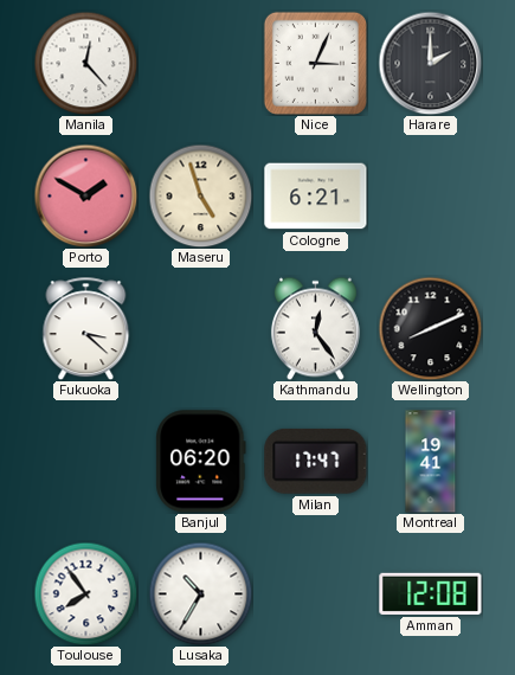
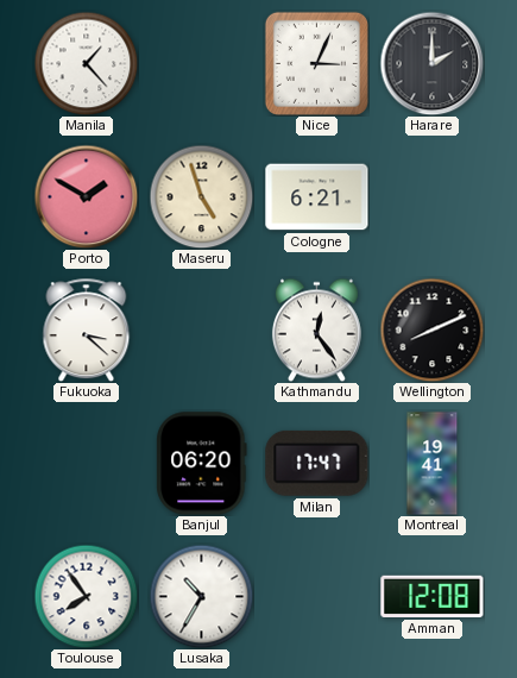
Manila: 12:23 -> 1:23
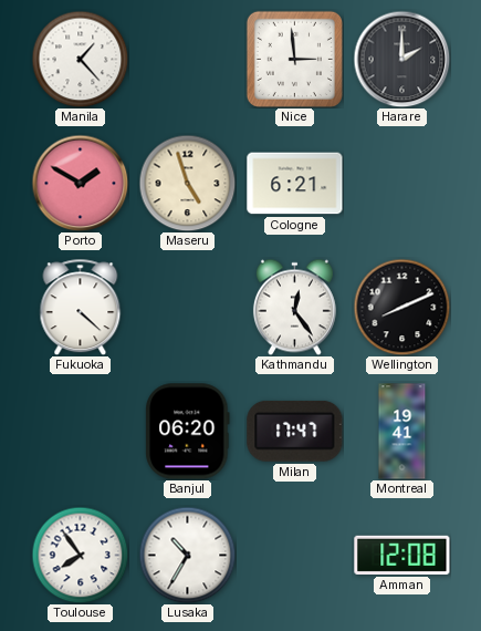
Nice: 3:04 -> 2:59
Fukuoka: 3:22 -> 4:22
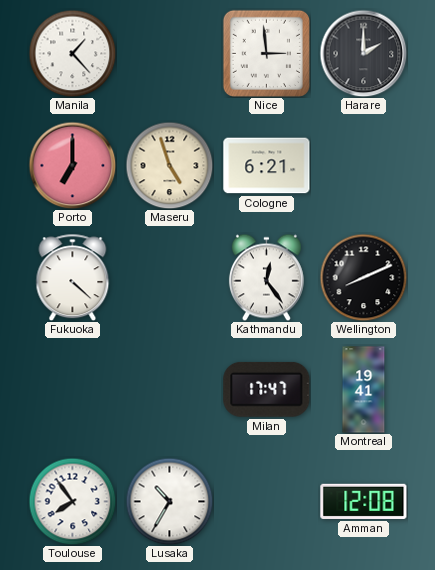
Porto: 1:50 -> 7:00
Banjul: 06:20 -> none
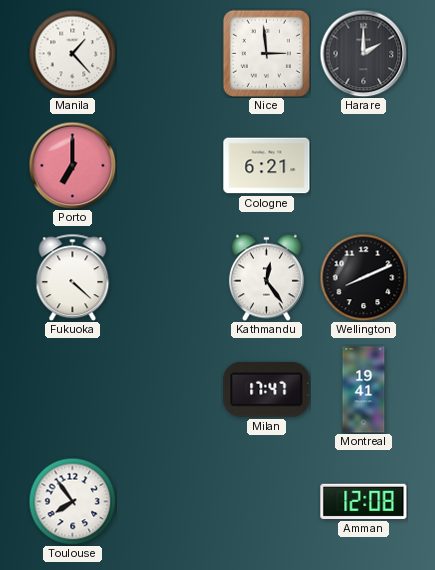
Maseru: 4:57 -> none
Lusaka: 10:35 -> none
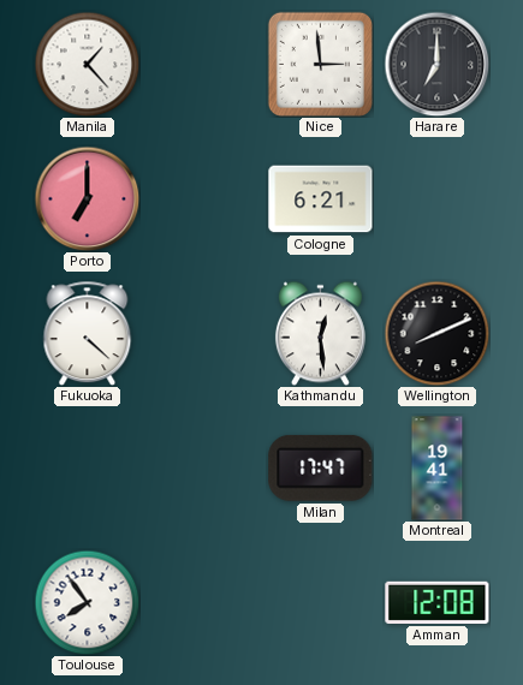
Harare: 2:00 -> 7:00
Kathmandu: 12:24 -> 12:29
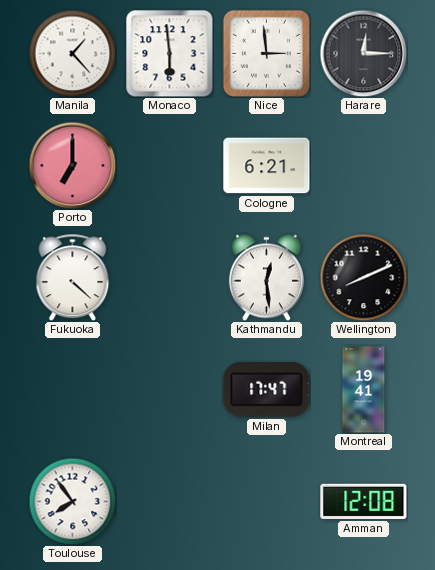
Monaco: none -> 5:59
Harare: 7:00 -> 12:15
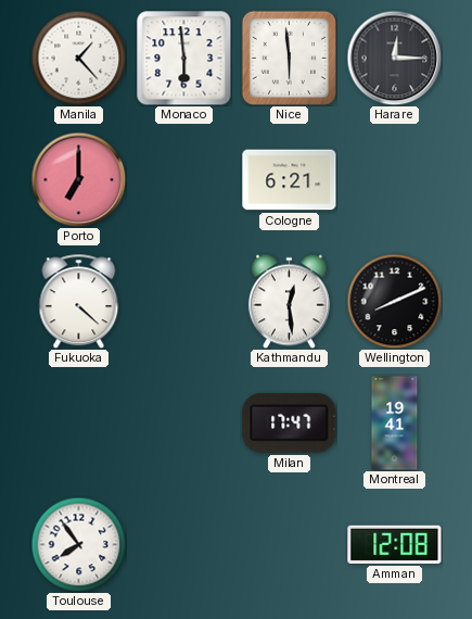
Nice: 2:59 -> 5:59
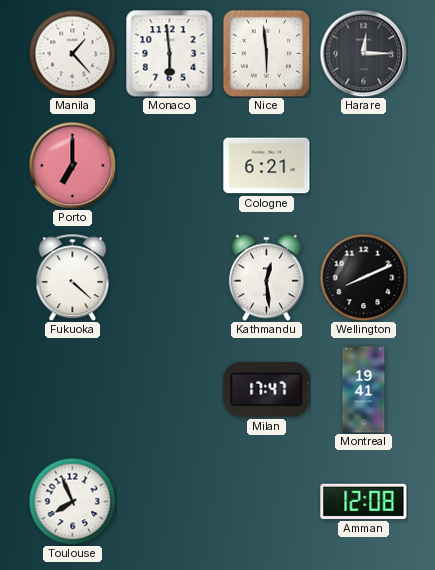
Toulouse: 7:54 -> 7:56
